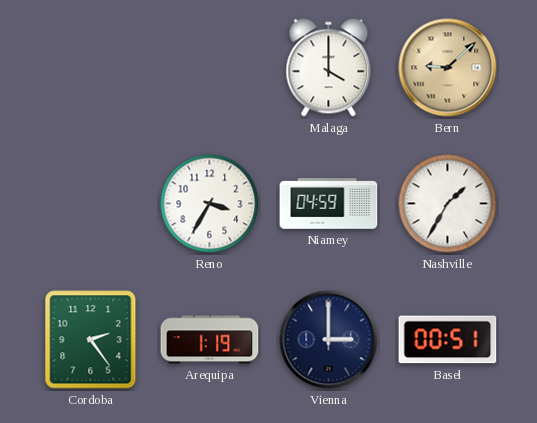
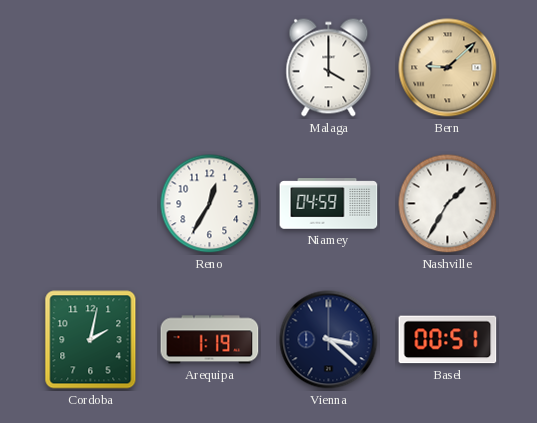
Reno: 3:35 -> 12:35
Cordoba: 2:24 -> 2:02
Vienna: 3:00 -> 3:22
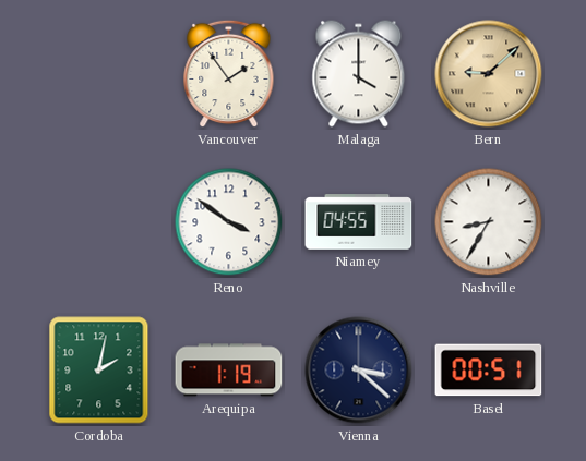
Vancouver: none -> 1:54
Reno: 12:35 -> 3:51
Niamey: 04:59 -> 04:55
Nashville: 1:35 -> 8:35
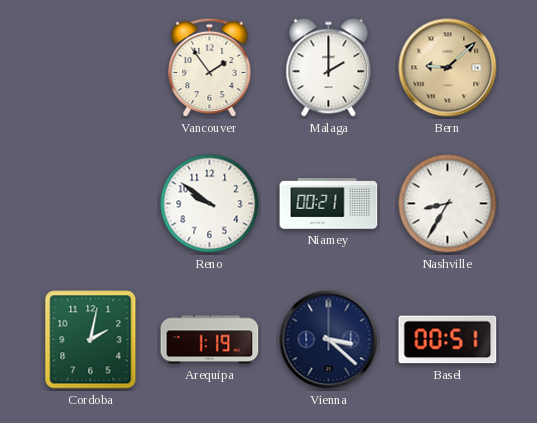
Malaga: 4:00 -> 2:00
Reno: 3:51 -> 9:51
Niamey: 04:55 -> 00:21
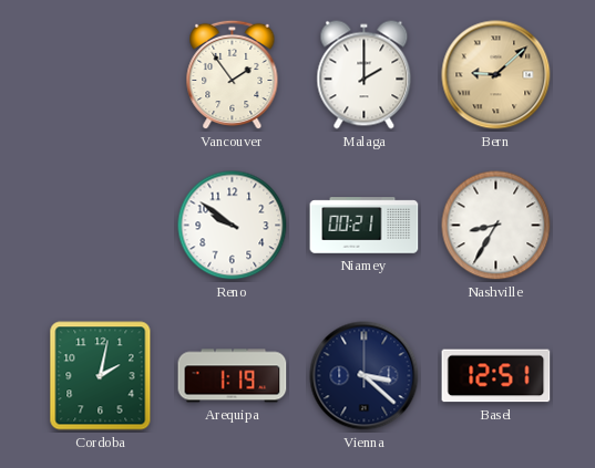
Basel: 00:51 -> 12:51
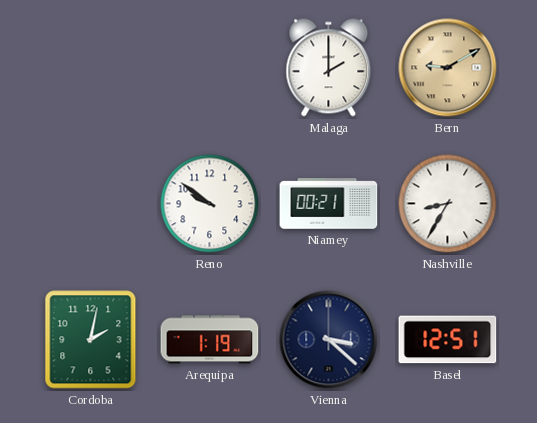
Vancouver: 1:54 -> none
Bern: 9:08 -> 9:10
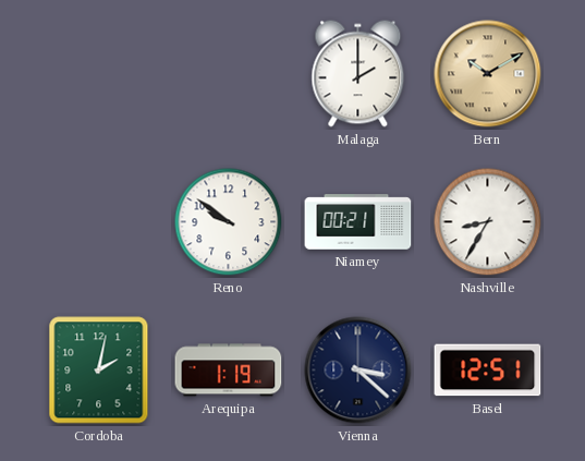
Bern: 9:10 -> 10:10
